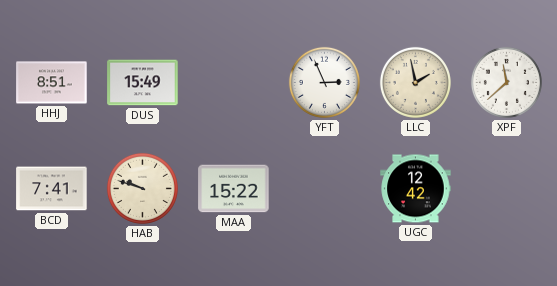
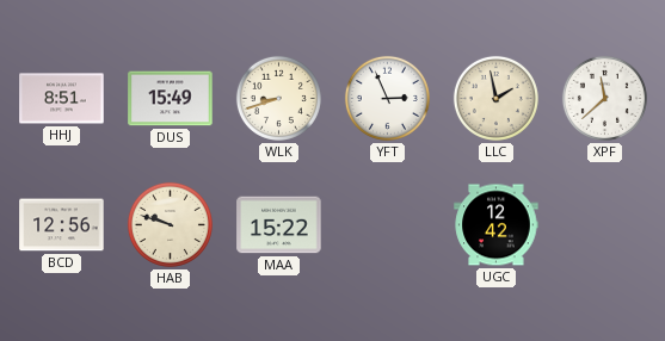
WLK: none -> 8:42
BCD: 7:41 -> 12:56
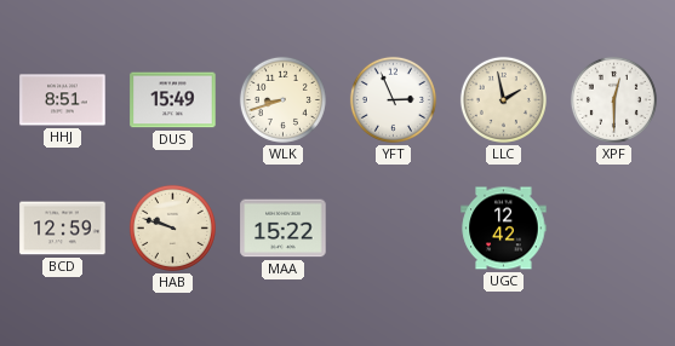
XPF: 11:38 -> 12:30
BCD: 12:56 -> 12:59
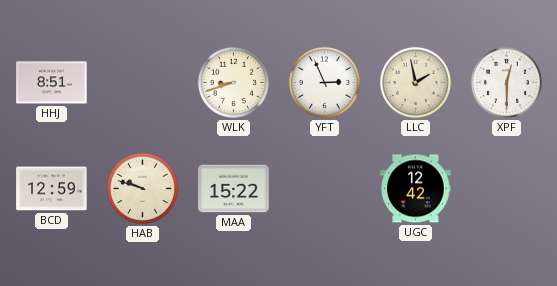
DUS: 15:49 -> none
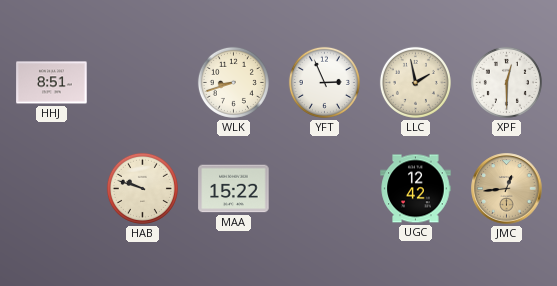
BCD: 12:59 -> none
JMC: none -> 12:44
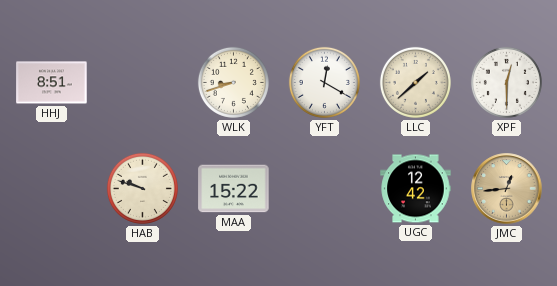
YFT: 2:56 -> 12:20
LLC: 1:58 -> 1:38
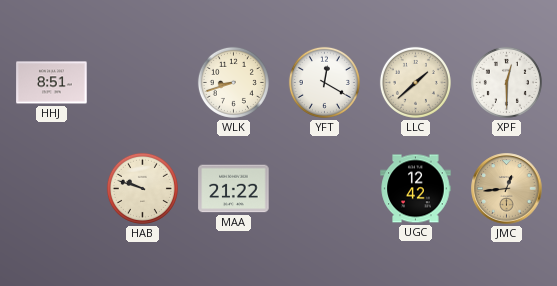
MAA: 15:22 -> 21:22
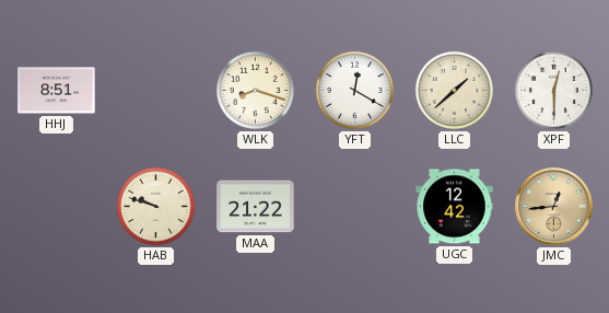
WLK: 8:42 -> 8:18
